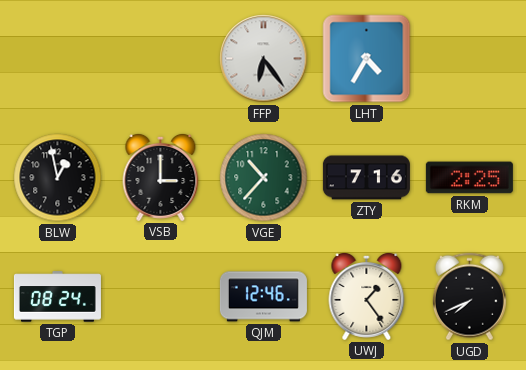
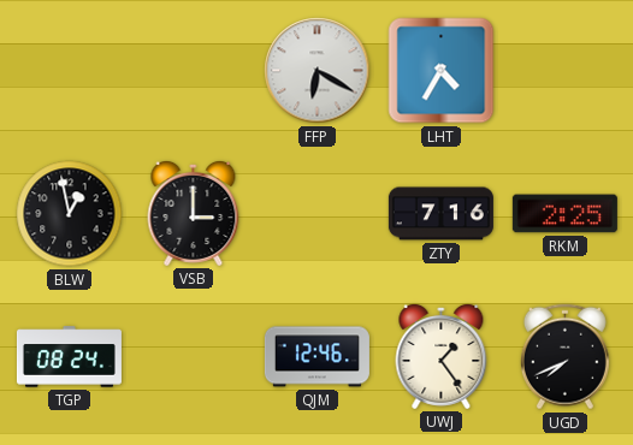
FFP: 6:24 -> 6:20
VGE: 10:37 -> none
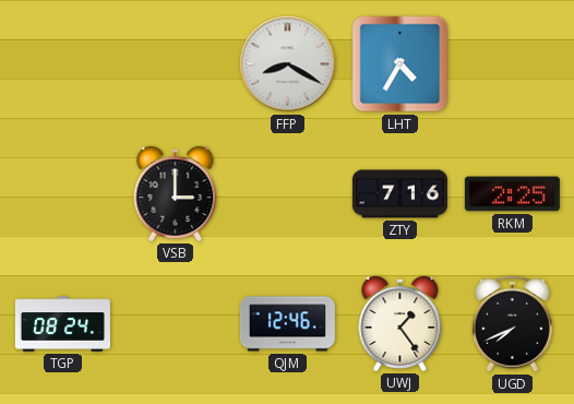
FFP: 6:20 -> 8:20
BLW: 12:58 -> none
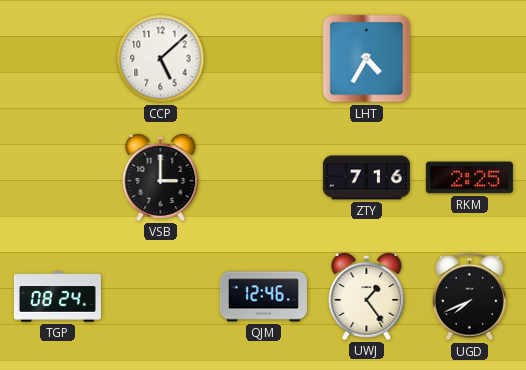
CCP: none -> 5:08
FFP: 8:20 -> none
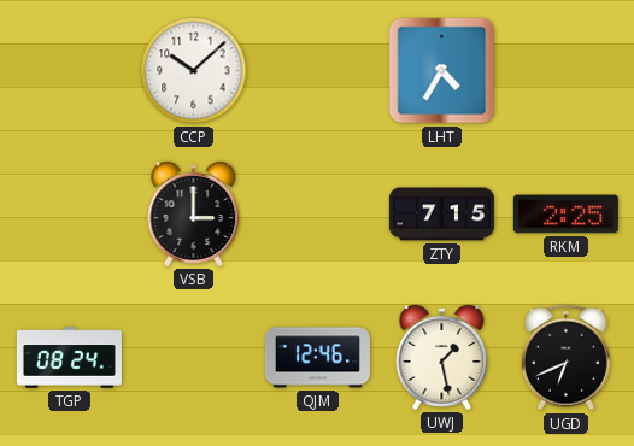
CCP: 5:08 -> 10:08
ZTY: 7:16 -> 7:15
UWJ: 1:24 -> 1:28
UGD: 7:41 -> 6:41
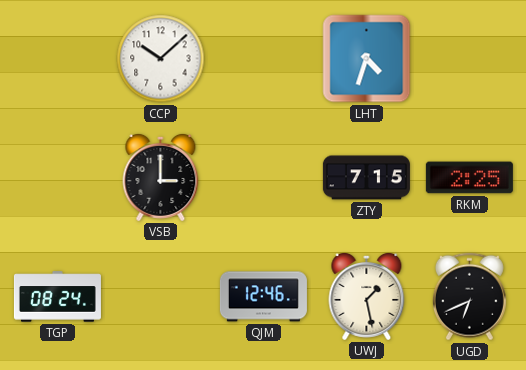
LHT: 4:35 -> 4:33
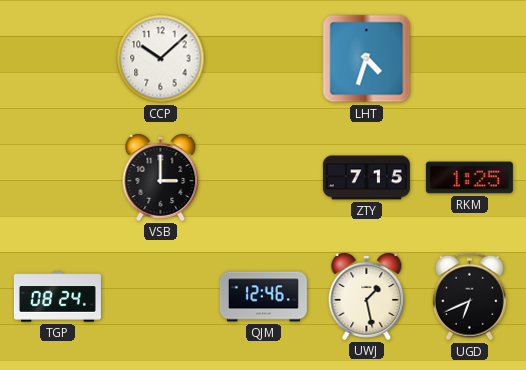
RKM: 2:25 -> 1:25
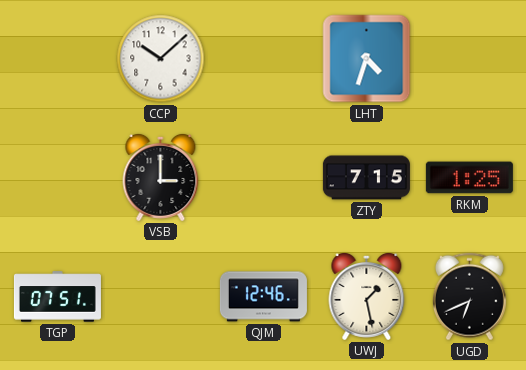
TGP: 08:24 -> 07:51
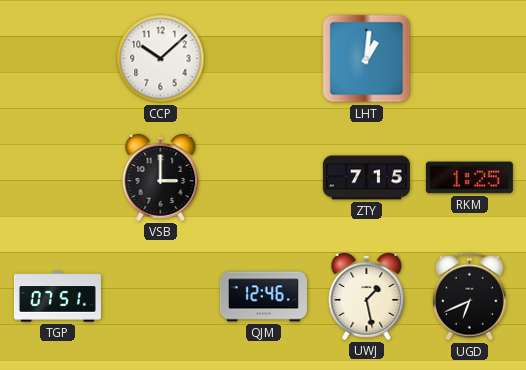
LHT: 4:33 -> 1:01
